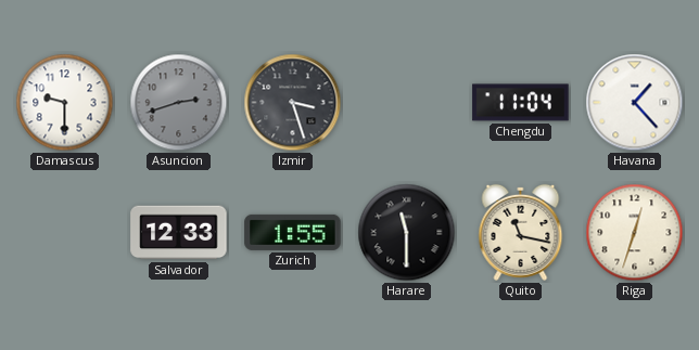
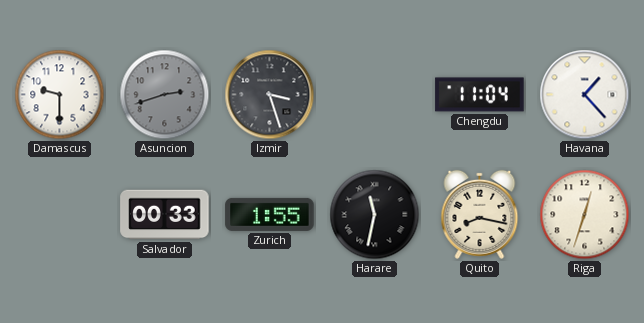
Salvador: 12:33 -> 00:33
Harare: 11:30 -> 11:32
Quito: 11:17 -> 8:17
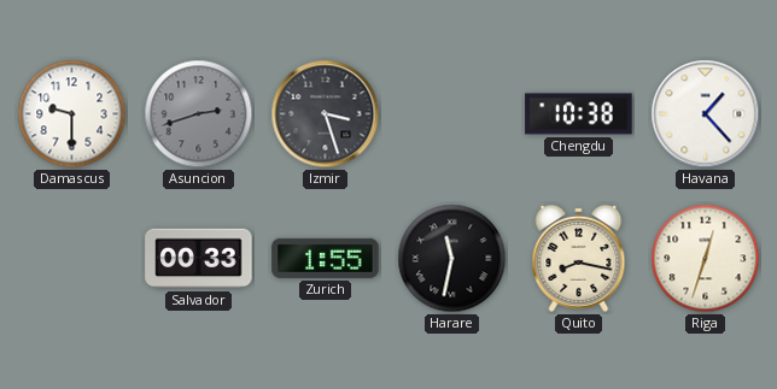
Chengdu: 11:04 -> 10:38
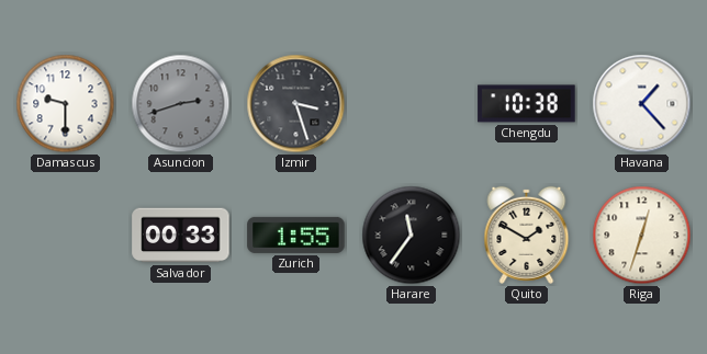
Harare: 11:32 -> 11:36
Quito: 8:17 -> 1:50
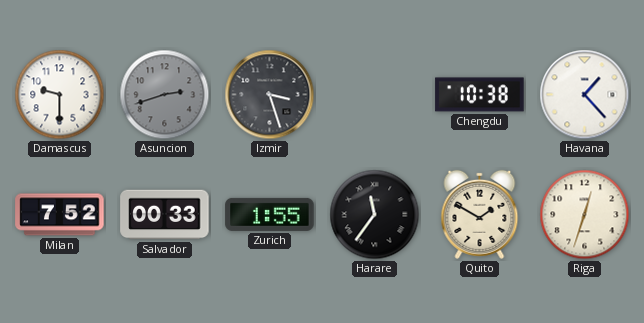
Milan: none -> 7:52
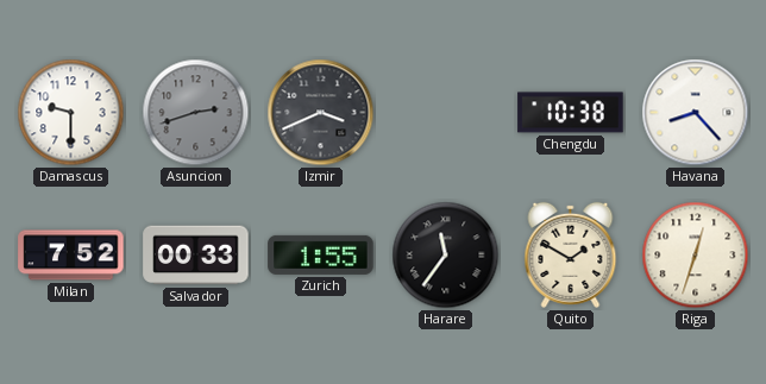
Izmir: 3:27 -> 3:41
Havana: 1:23 -> 8:23
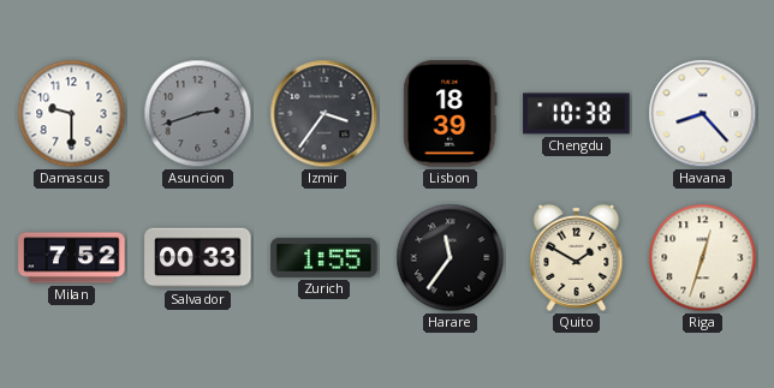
Izmir: 3:41 -> 3:36
Lisbon: none -> 18:39
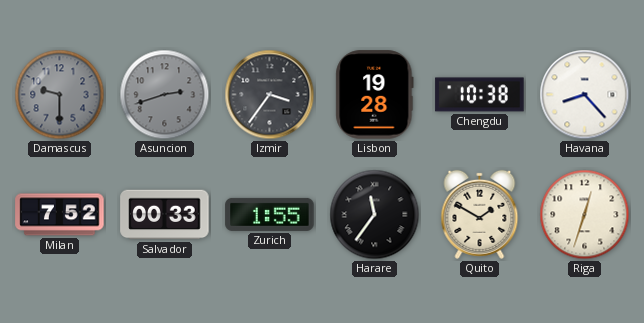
Damascus dial: white -> grey
Lisbon: 18:39 -> 19:28
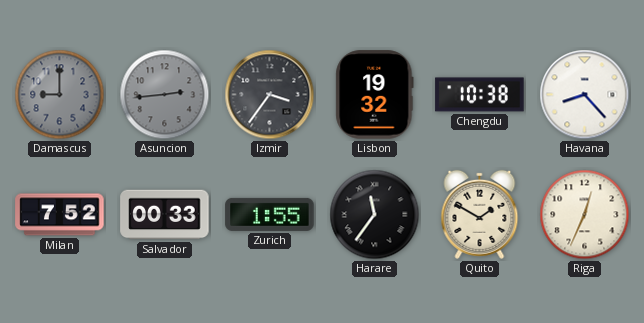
Damascus: 9:30 -> 9:00
Asuncion: 2:42 -> 2:44
Lisbon: 19:28 -> 19:32
Riga: 12:33 -> 12:34
